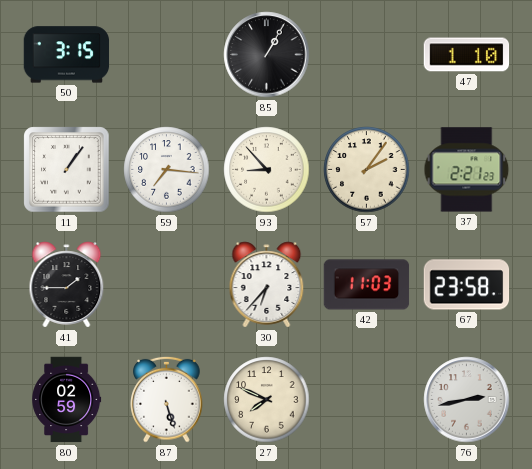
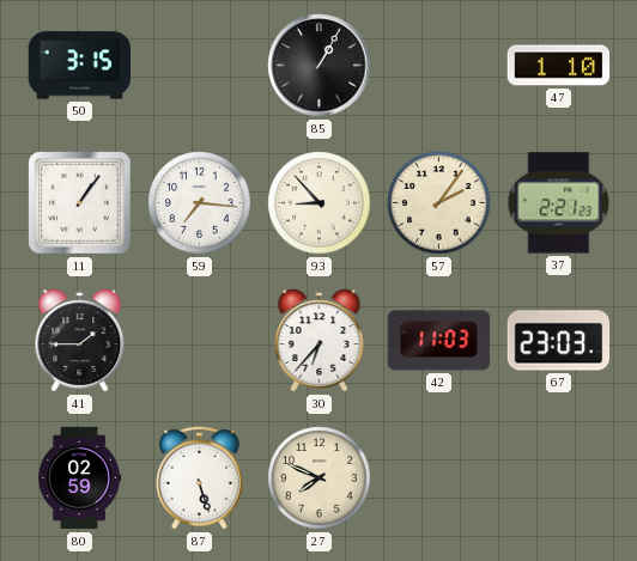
67: 23:58 -> 23:03
76: 2:43 -> none
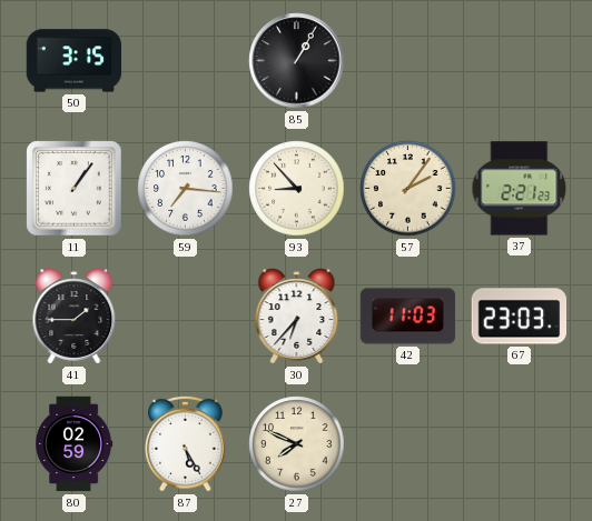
47: 1:10 -> none
87: 5:27 -> 5:25
